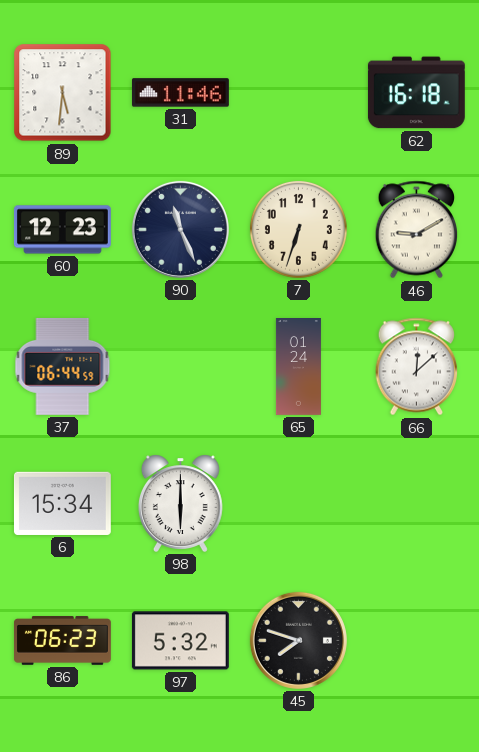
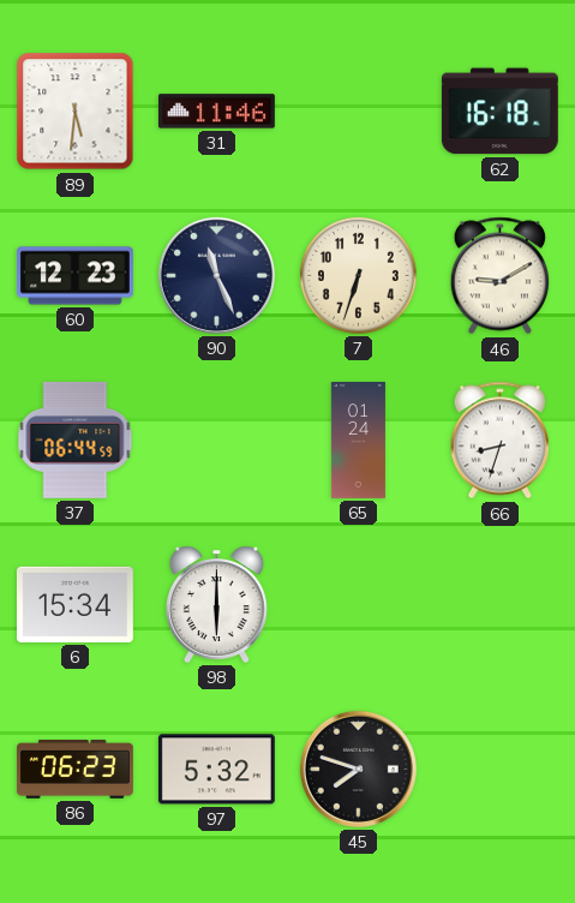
66: 12:08 -> 8:33
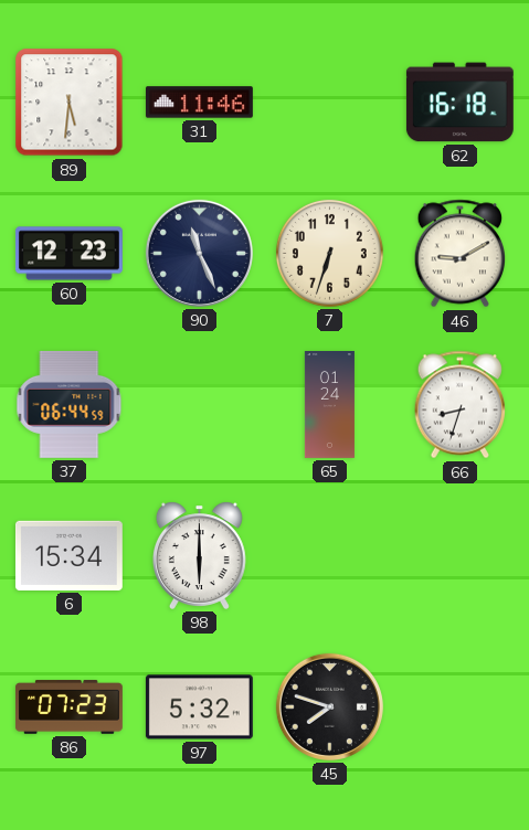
86: 06:23 -> 07:23
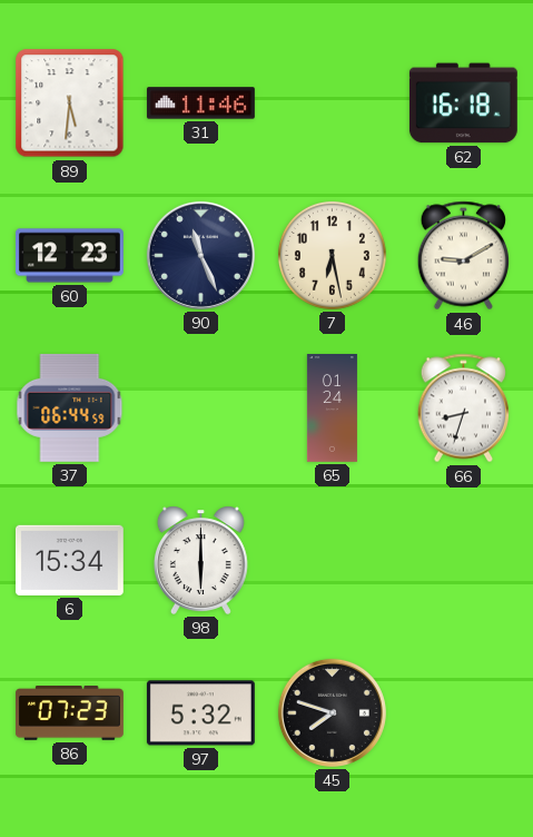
7: 6:33 -> 6:28
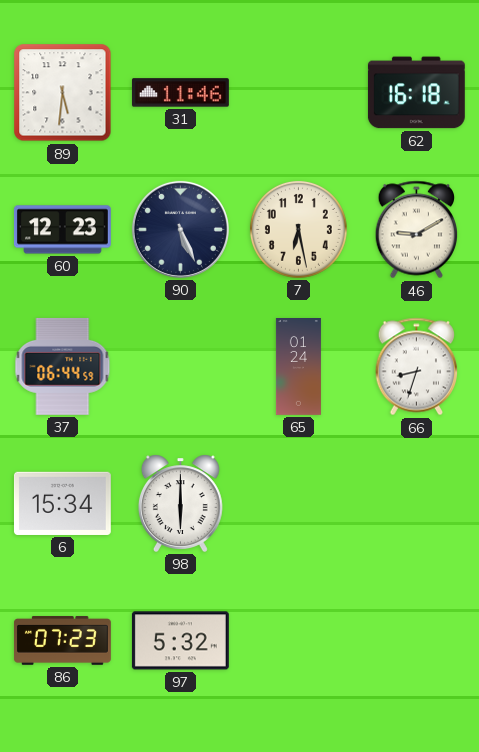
90: 11:26 -> 5:26
45: 7:48 -> none
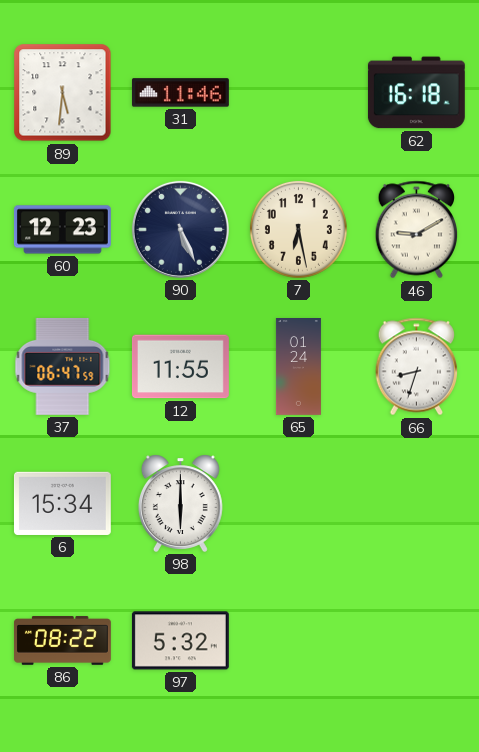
37: 06:44 -> 06:47
12: none -> 11:55
86: 07:23 -> 08:22
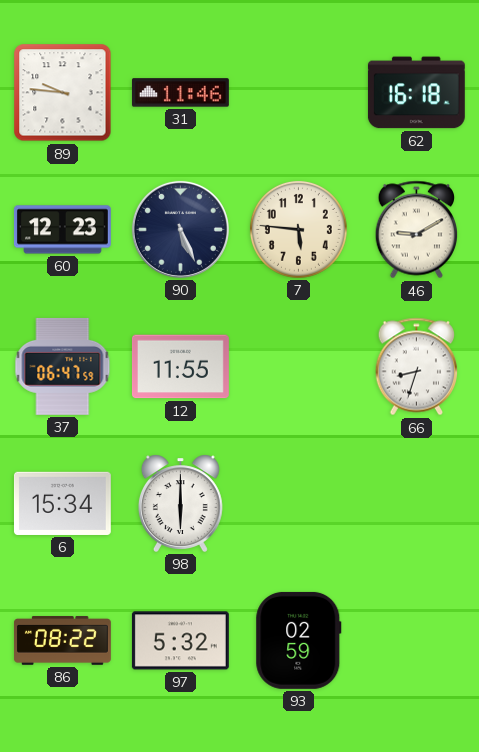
89: 5:31 -> 9:46
7: 6:28 -> 5:46
65: 01:24 -> none
93: none -> 02:59
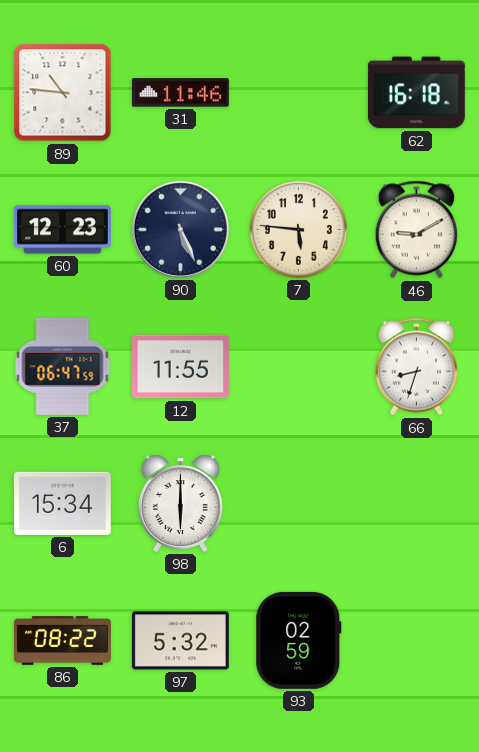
89: 9:46 -> 10:46
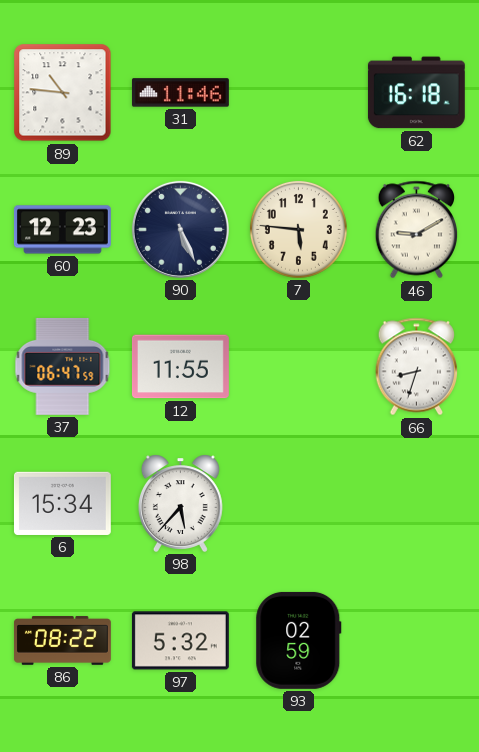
98: 6:00 -> 5:37
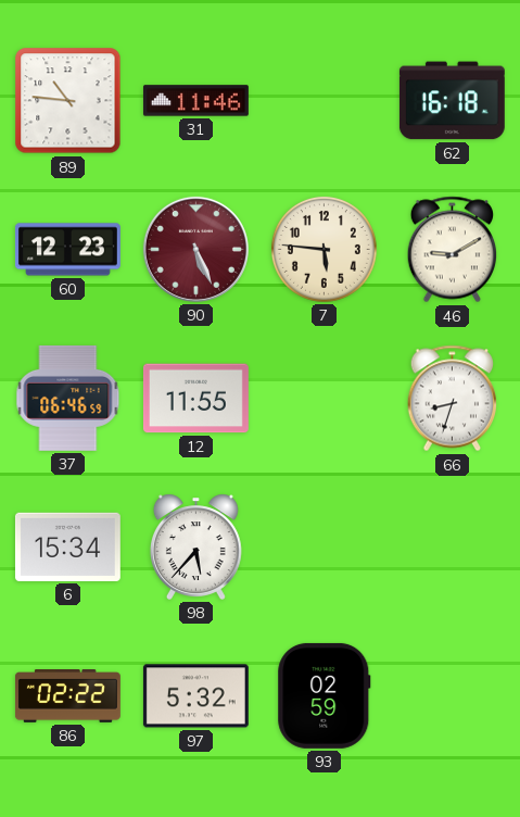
90 dial: navy -> burgundy
37: 06:47 -> 06:46
86: 08:22 -> 02:22
